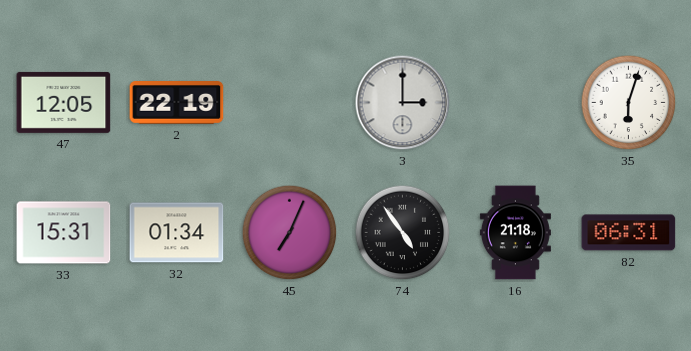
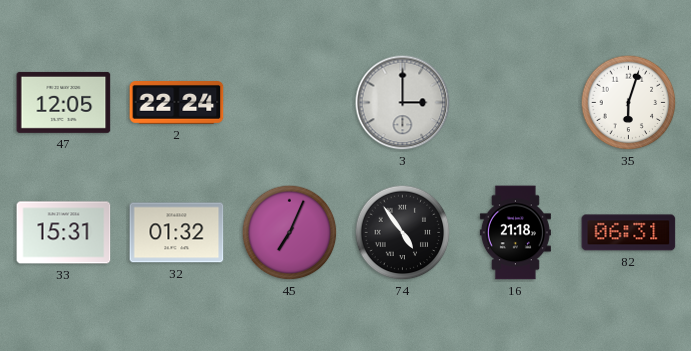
2: 22:19 -> 22:24
32: 01:34 -> 01:32
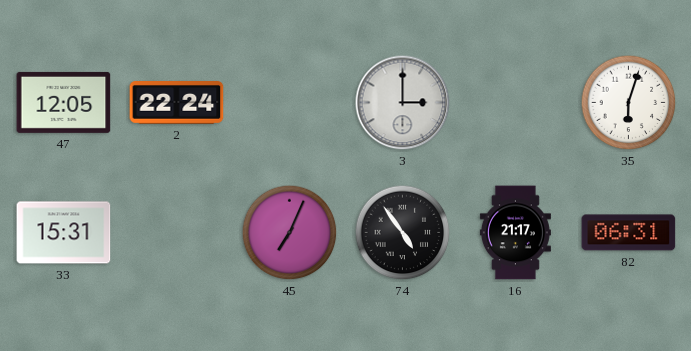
32: 01:32 -> none
16: 21:18 -> 21:17
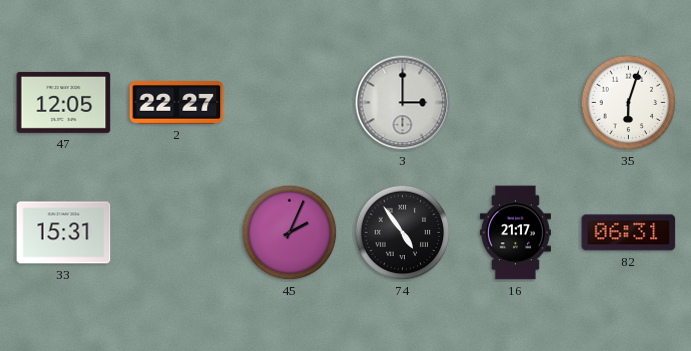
2: 22:24 -> 22:27
45: 7:04 -> 2:04
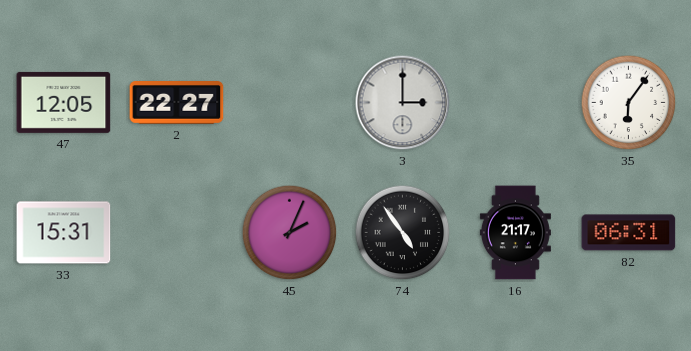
35: 6:03 -> 6:06
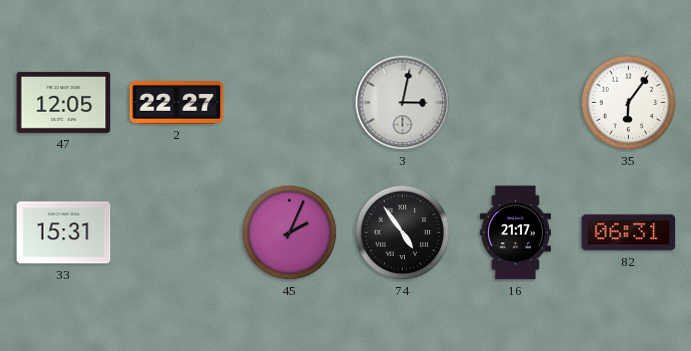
3: 3:00 -> 3:02
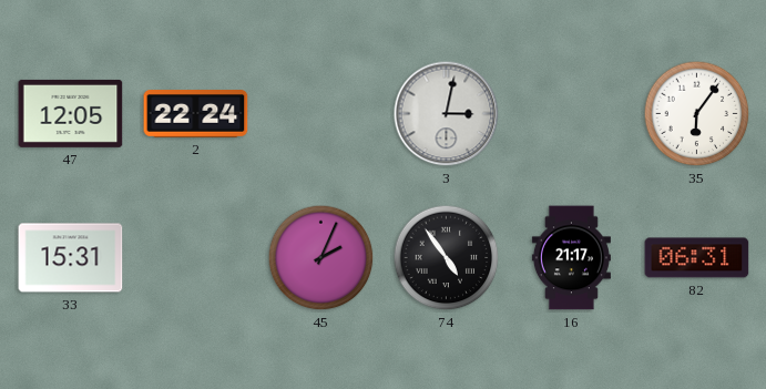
2: 22:27 -> 22:24
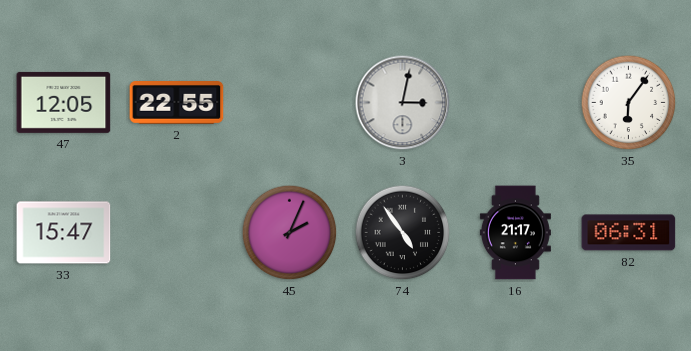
2: 22:24 -> 22:55
33: 15:31 -> 15:47
